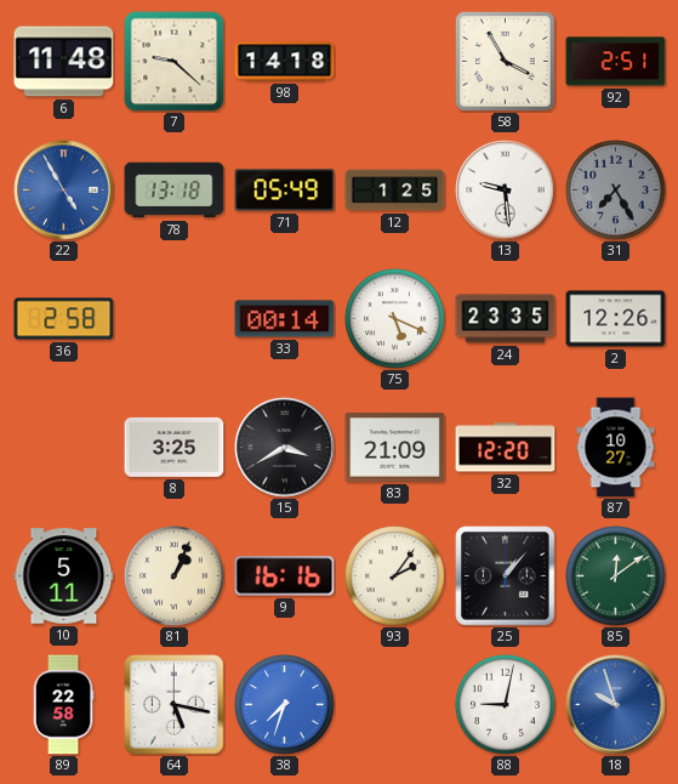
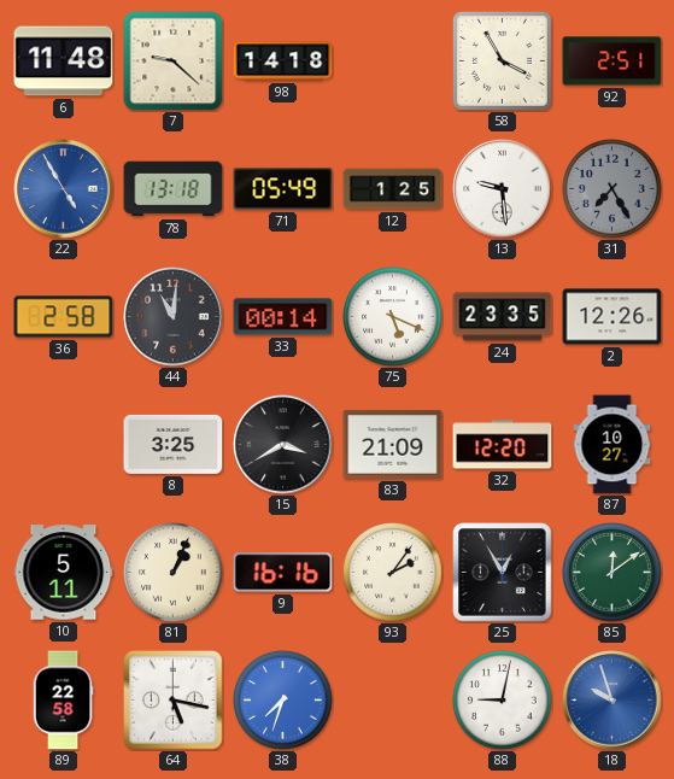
44: none -> 11:01
25: 1:07 -> 12:55
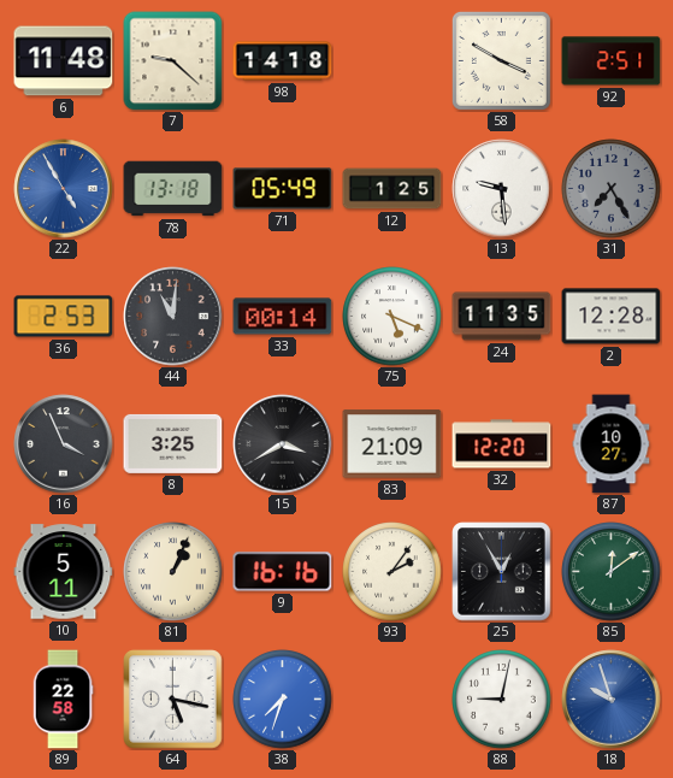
58: 3:55 -> 3:50
36: 2:58 -> 2:53
24: 23:35 -> 11:35
2: 12:26 -> 12:28
16: none -> 3:56
